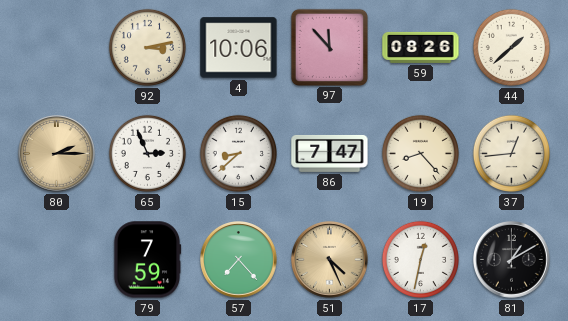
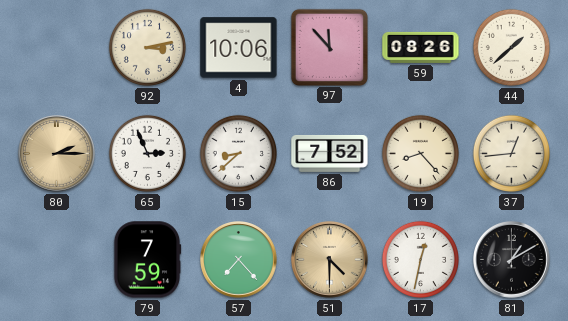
86: 7:47 -> 7:52
51: 4:26 -> 4:30
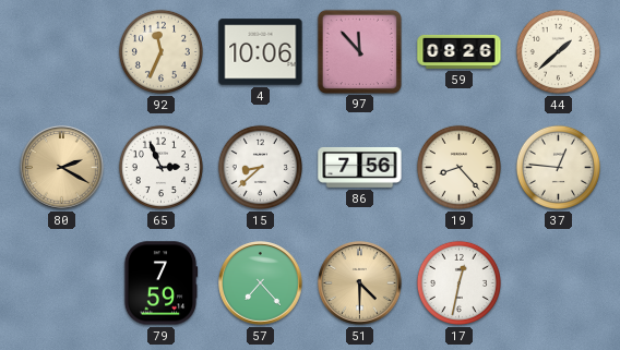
92: 3:13 -> 11:34
80: 2:15 -> 2:20
86: 7:52 -> 7:56
37: 12:44 -> 12:46
81: 1:10 -> none
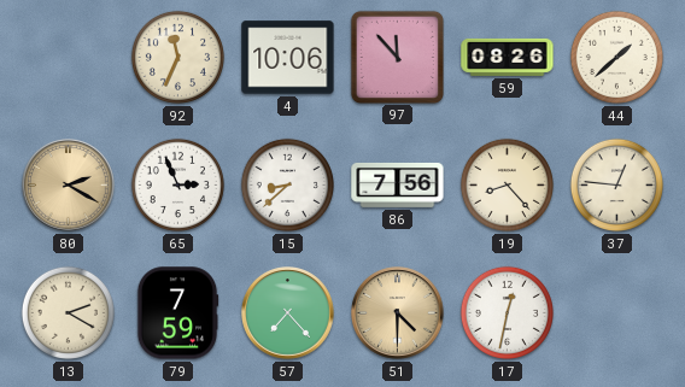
13: none -> 2:20
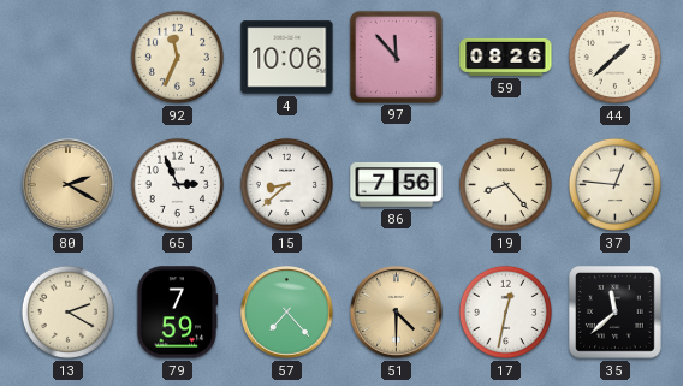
35: none -> 11:38
